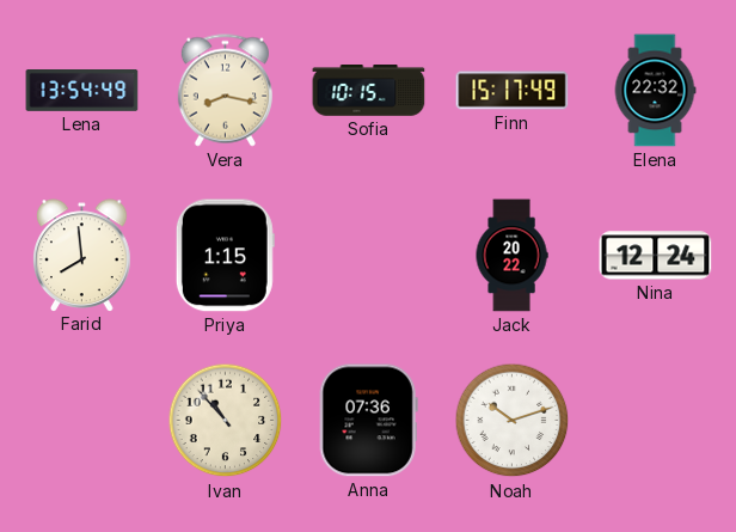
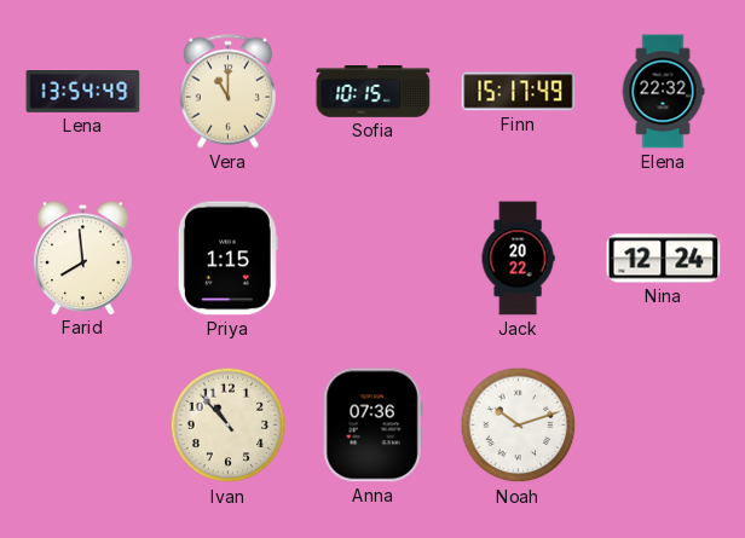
Vera: 8:17 -> 11:00
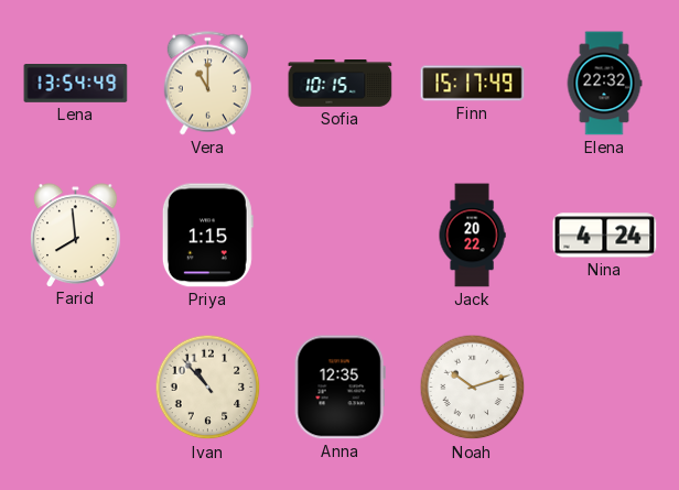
Nina: 12:24 -> 4:24
Anna: 07:36 -> 12:35
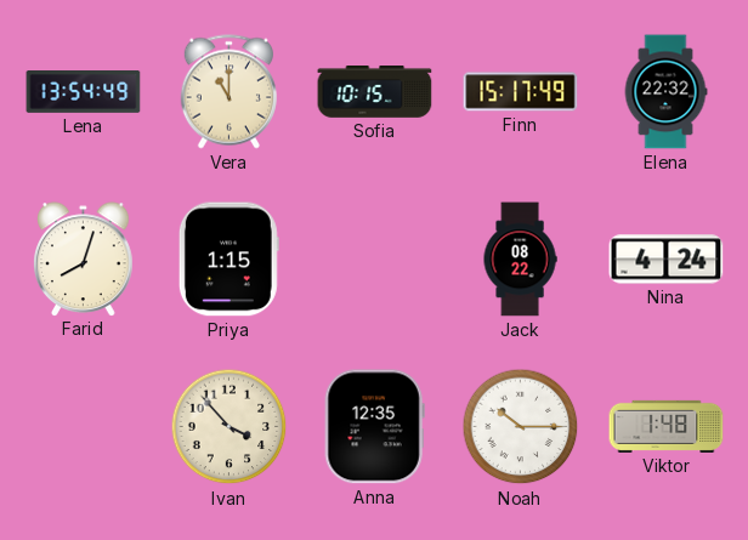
Farid: 7:59 -> 8:03
Jack: 20:22 -> 08:22
Ivan: 10:53 -> 3:53
Noah: 10:12 -> 10:15
Viktor: none -> 1:48
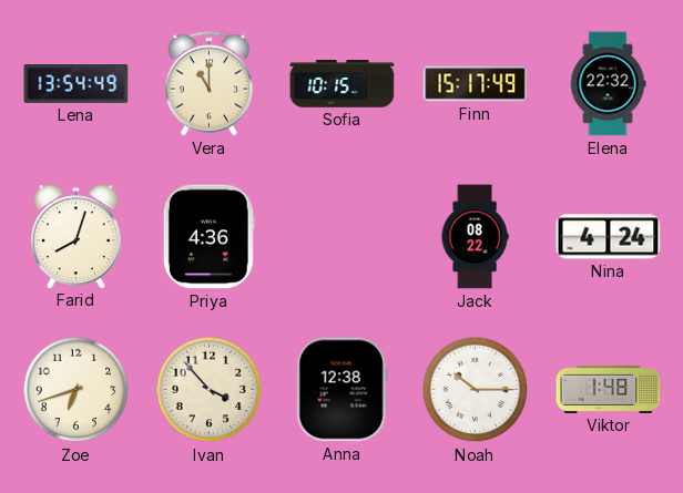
Priya: 1:15 -> 4:36
Zoe: none -> 6:42
Anna: 12:35 -> 12:38
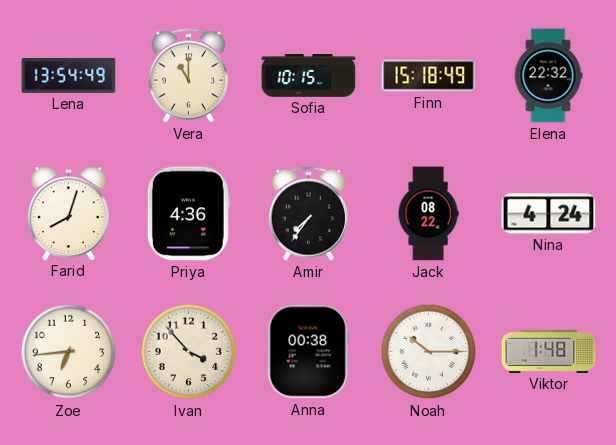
Finn: 15:17 -> 15:18
Amir: none -> 7:36
Zoe: 6:42 -> 6:44
Anna: 12:38 -> 00:38
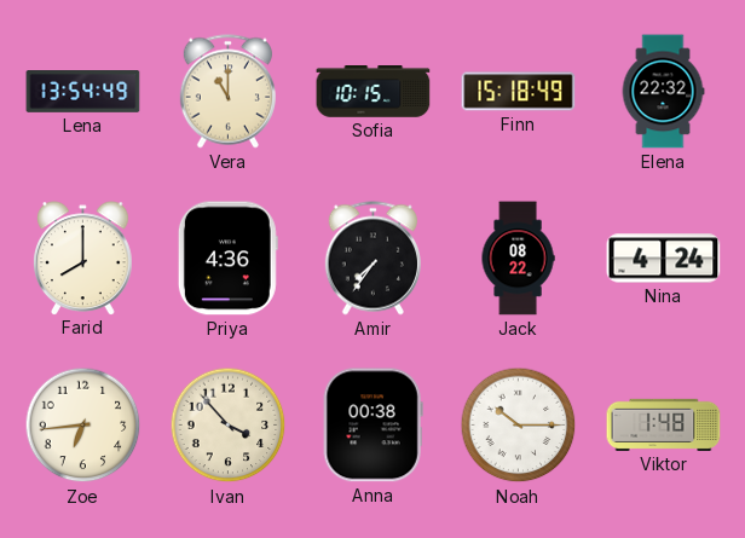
Farid: 8:03 -> 8:00
